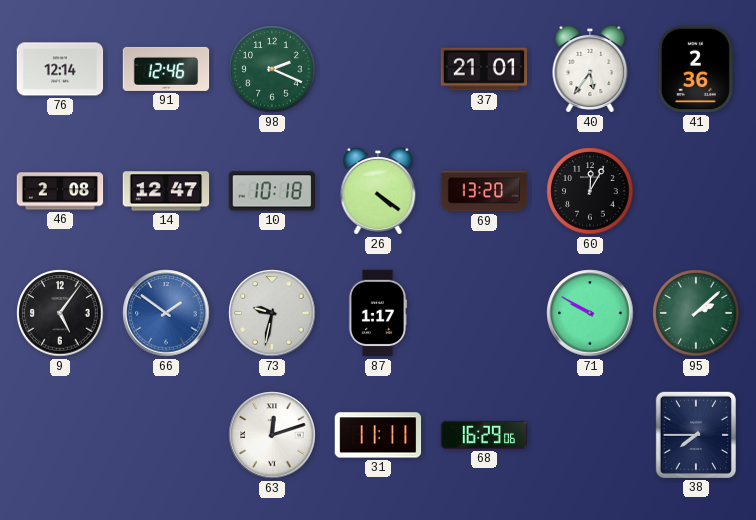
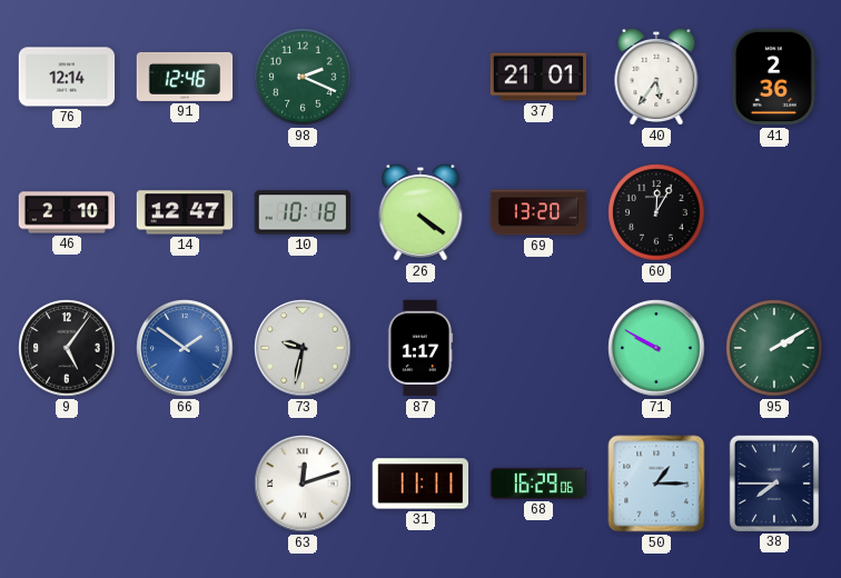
46: 2:08 -> 2:10
95: 2:08 -> 2:10
50: none -> 1:15
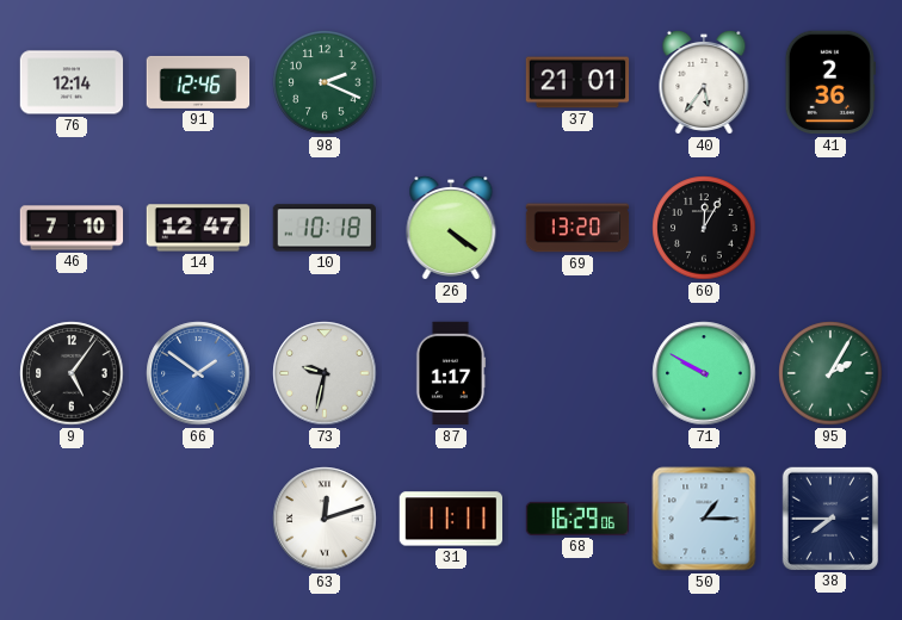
46: 2:10 -> 7:10
95: 2:10 -> 2:05
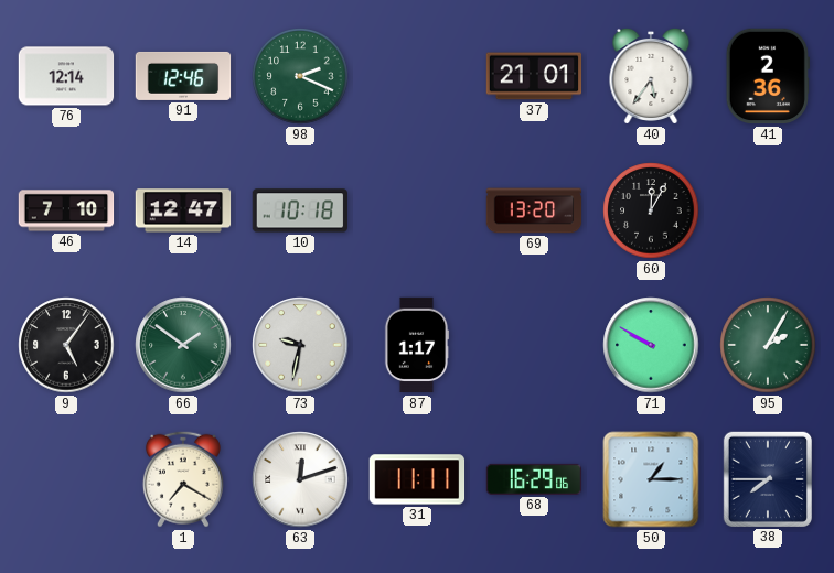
26: 4:21 -> none
66 dial: blue -> green
1: none -> 7:20
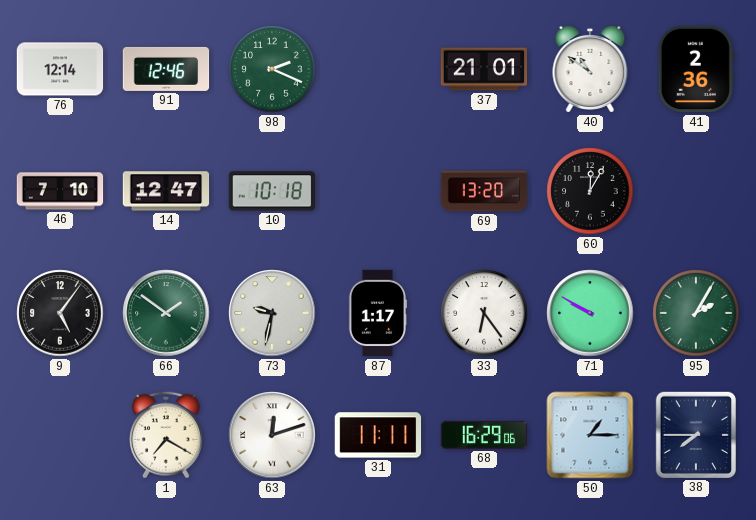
40: 5:36 -> 10:51
33: none -> 6:24
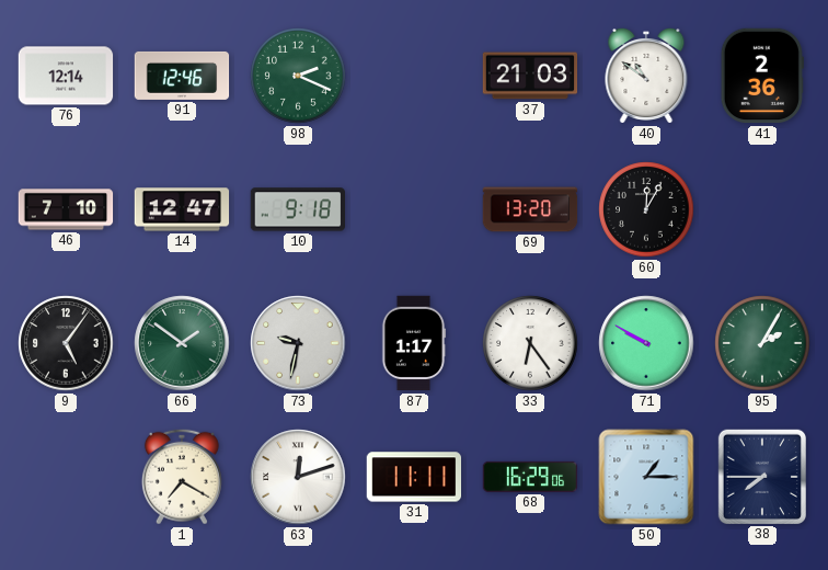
37: 21:01 -> 21:03
10: 10:18 -> 9:18
